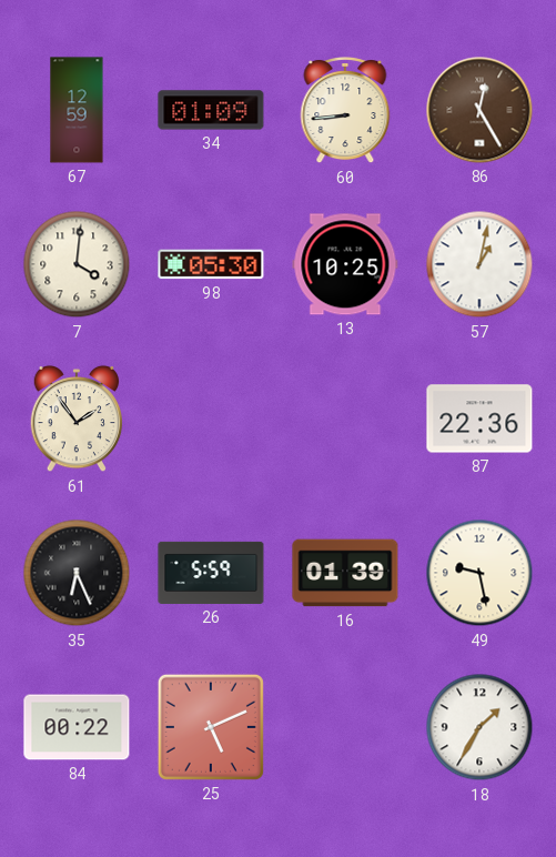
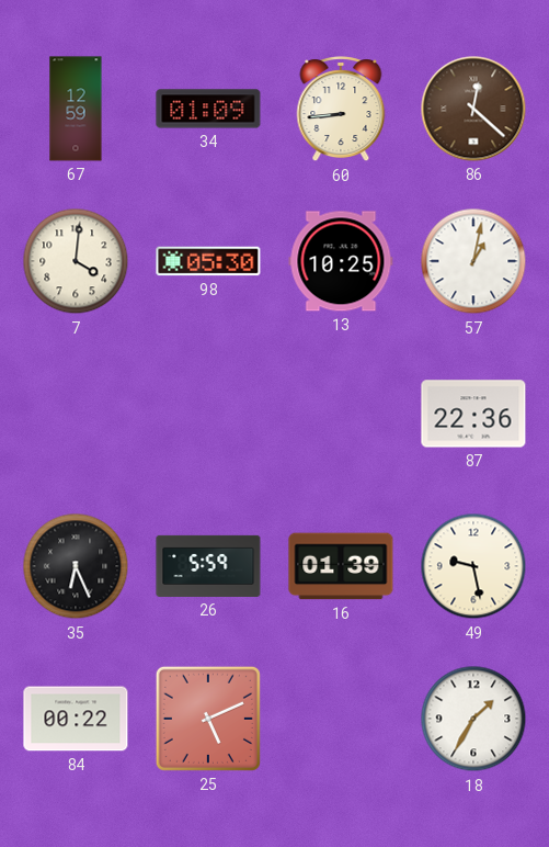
86: 12:25 -> 12:22
61: 1:54 -> none
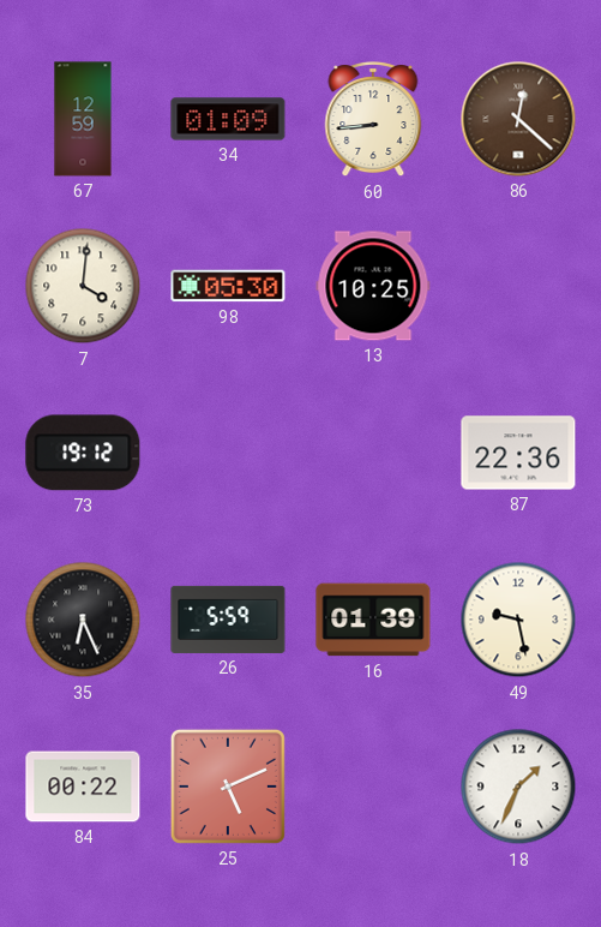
57: 1:02 -> none
73: none -> 19:12
18: 1:35 -> 1:34
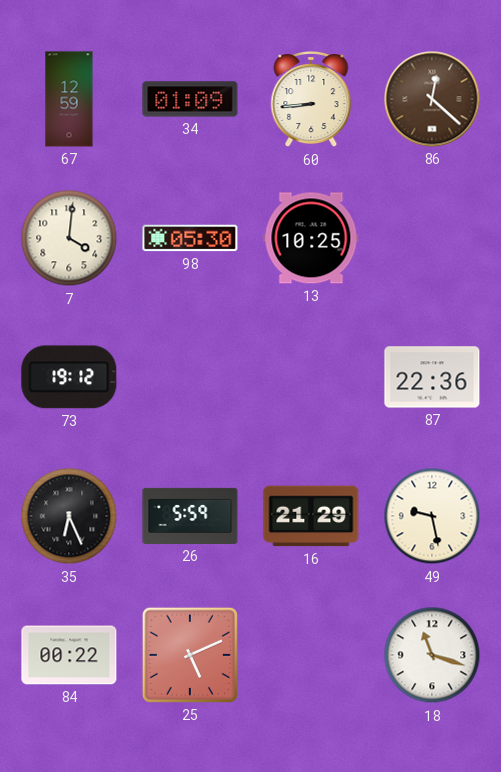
16: 01:39 -> 21:29
18: 1:34 -> 11:18
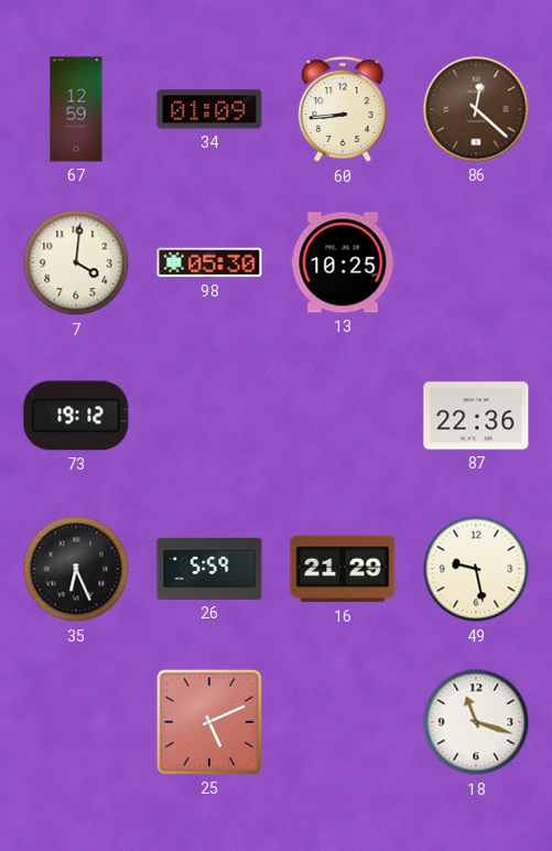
84: 00:22 -> none
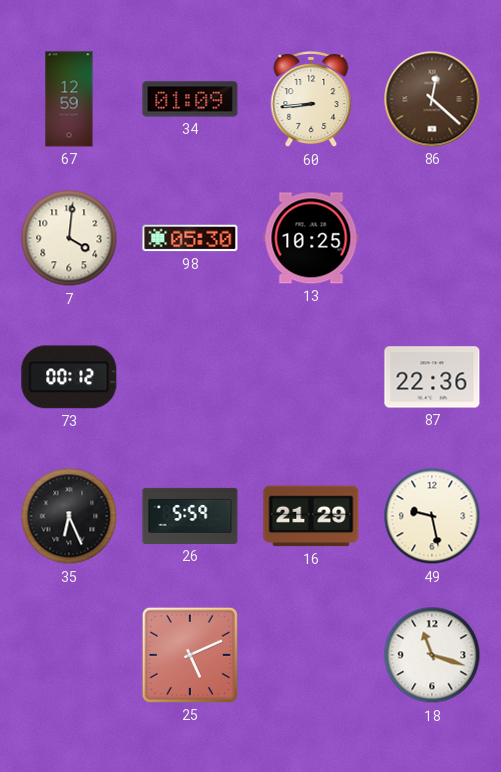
73: 19:12 -> 00:12
